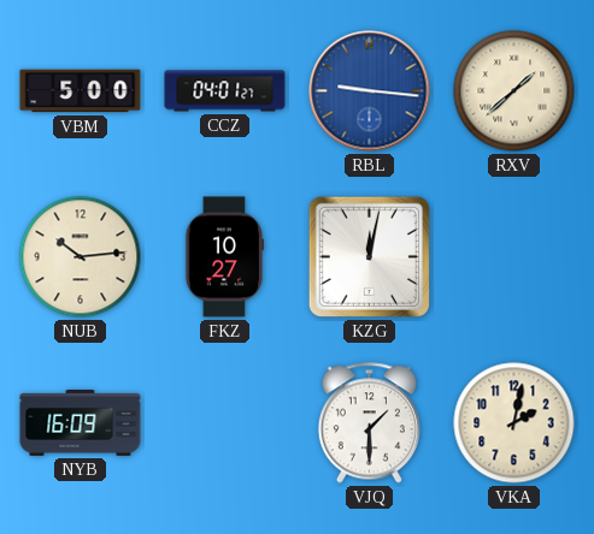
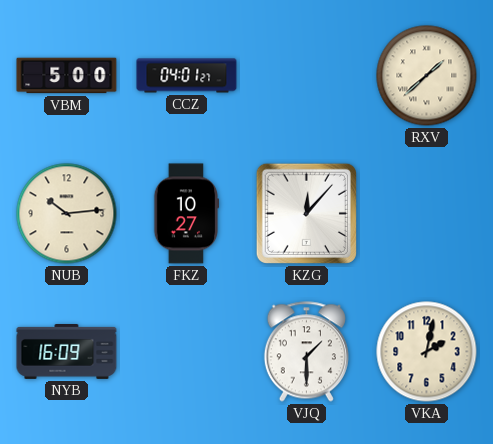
RBL: 9:16 -> none
KZG: 12:02 -> 12:07
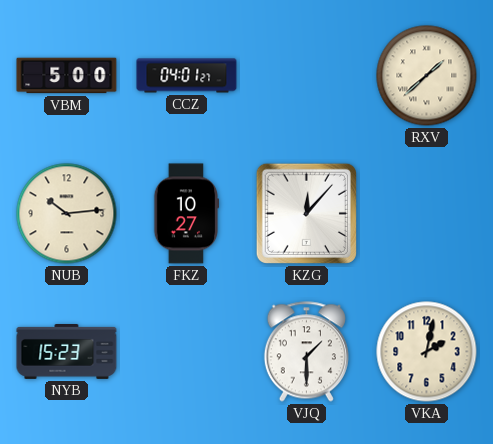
NYB: 16:09 -> 15:23
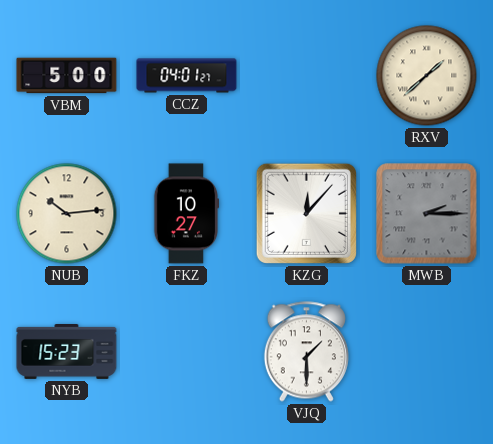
MWB: none -> 2:15
VKA: 2:02 -> none
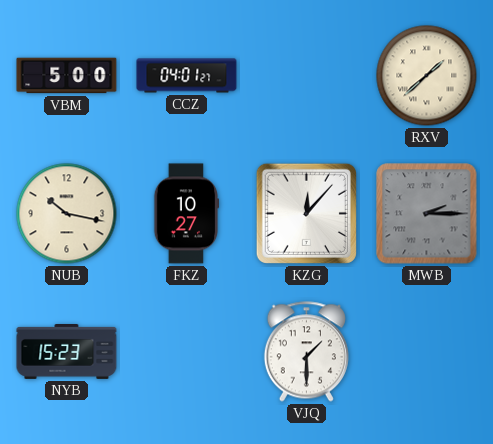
NUB: 10:14 -> 10:17
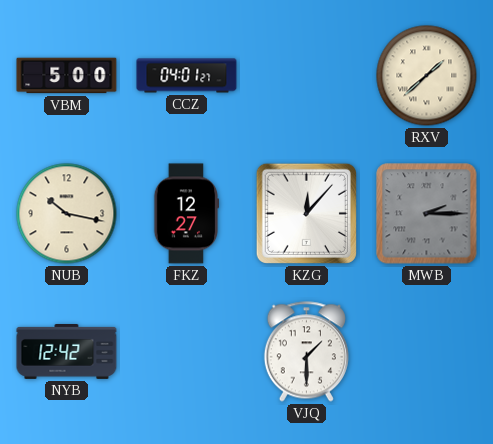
FKZ: 10:27 -> 12:27
NYB: 15:23 -> 12:42
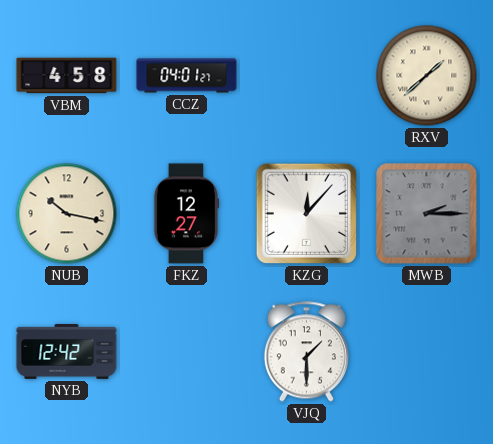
VBM: 5:00 -> 4:58
